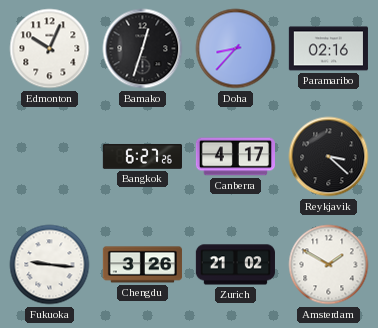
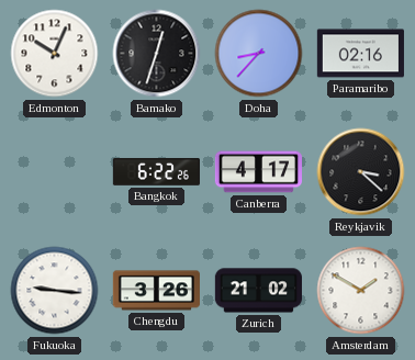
Bangkok: 6:27 -> 6:22
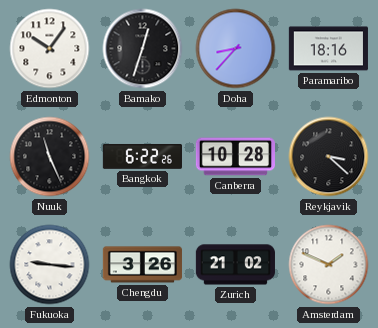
Edmonton: 10:04 -> 10:06
Paramaribo: 02:16 -> 18:16
Nuuk: none -> 11:26
Canberra: 4:17 -> 10:28
Amsterdam: 1:50 -> 1:49
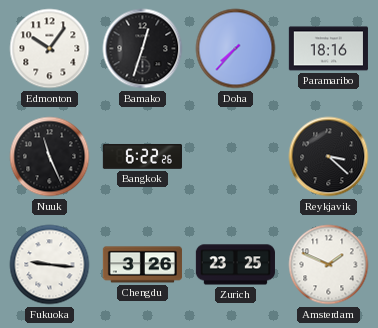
Doha: 8:37 -> 7:37
Canberra: 10:28 -> none
Zurich: 21:02 -> 23:25
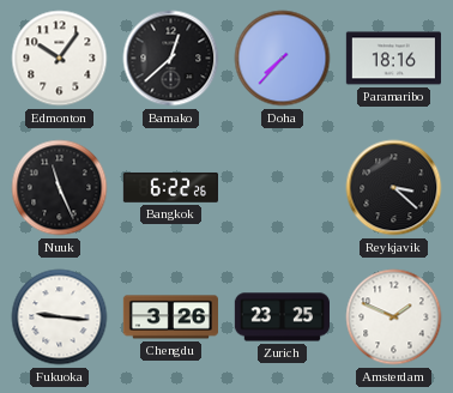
Bamako: 12:33 -> 12:38
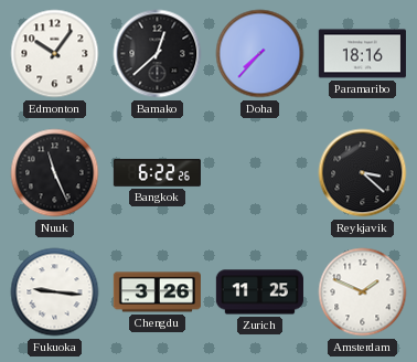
Zurich: 23:25 -> 11:25
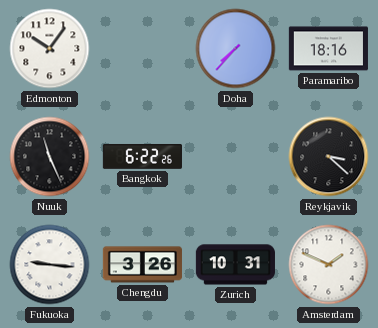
Bamako: 12:38 -> none
Zurich: 11:25 -> 10:31
